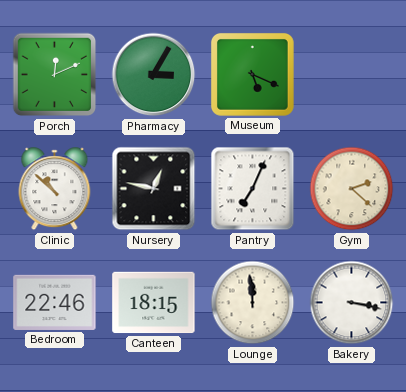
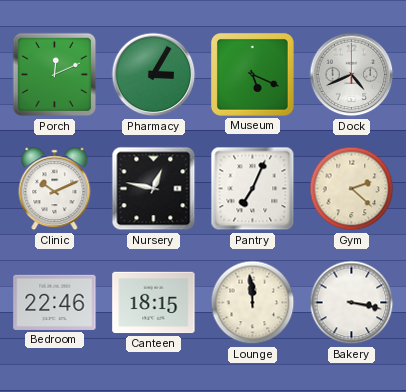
Dock: none -> 4:41
Clinic: 10:52 -> 10:11
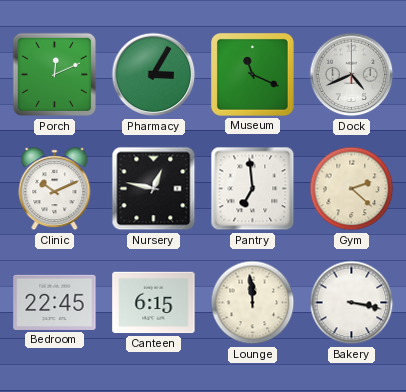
Museum: 5:19 -> 11:19
Pantry: 7:04 -> 6:59
Bedroom: 22:46 -> 22:45
Canteen: 18:15 -> 6:15
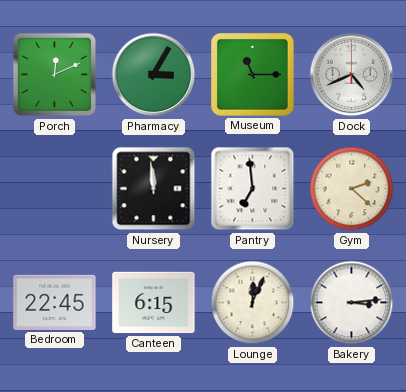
Museum: 11:19 -> 11:15
Clinic: 10:11 -> none
Nursery: 12:47 -> 11:59
Lounge: 11:59 -> 12:04
Bakery: 3:17 -> 3:14
